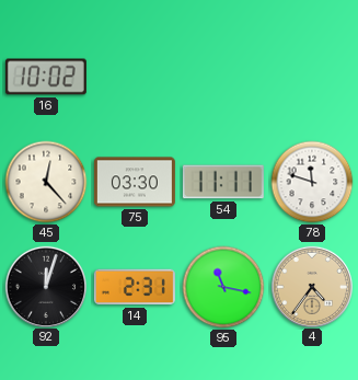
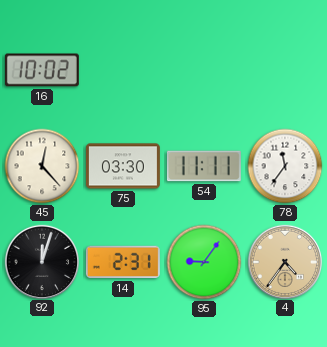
78: 11:48 -> 11:36
95: 11:17 -> 9:06
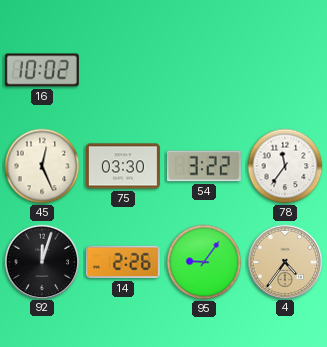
45: 12:23 -> 12:26
54: 11:11 -> 3:22
14: 2:31 -> 2:26
